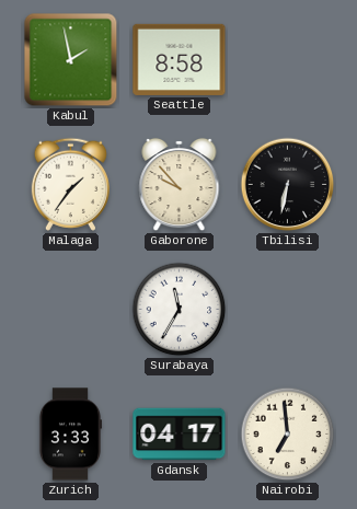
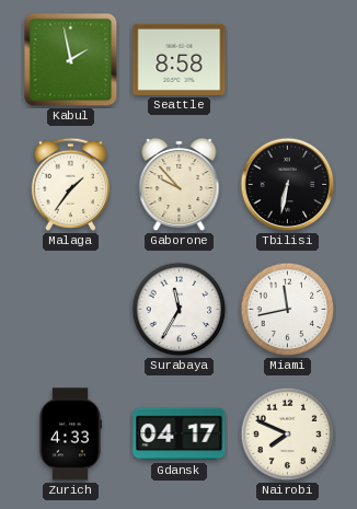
Miami: none -> 11:43
Zurich: 3:33 -> 4:33
Nairobi: 6:59 -> 7:49
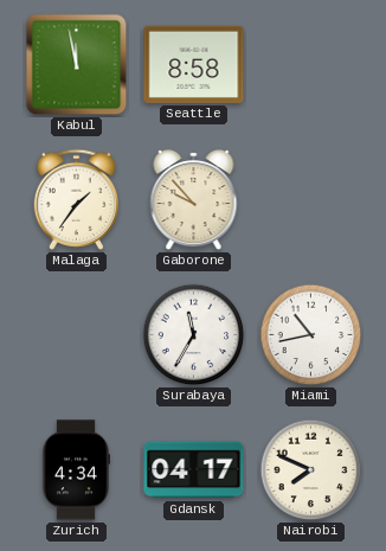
Kabul: 1:58 -> 11:58
Tbilisi: 6:32 -> none
Miami: 11:43 -> 10:43
Zurich: 4:33 -> 4:34
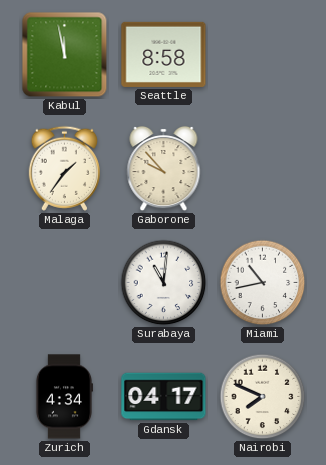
Surabaya: 11:35 -> 11:01
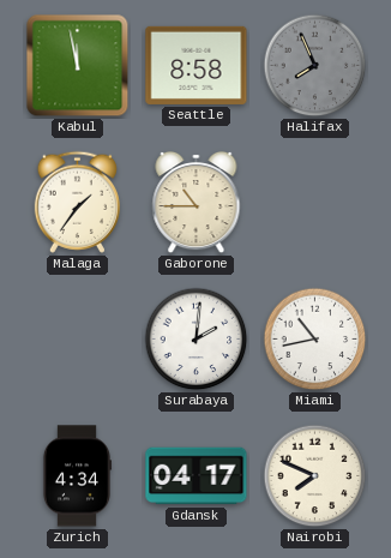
Halifax: none -> 7:56
Gaborone: 9:53 -> 10:45
Surabaya: 11:01 -> 2:01
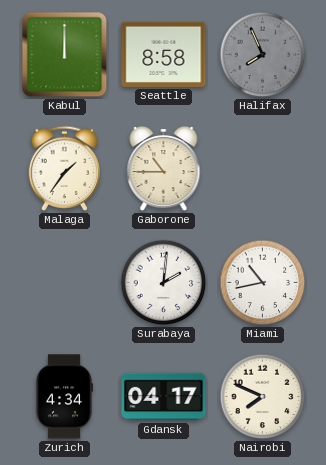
Kabul: 11:58 -> 12:00
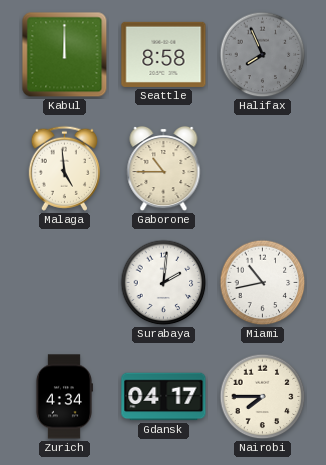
Malaga: 1:36 -> 4:59
Nairobi: 7:49 -> 7:45
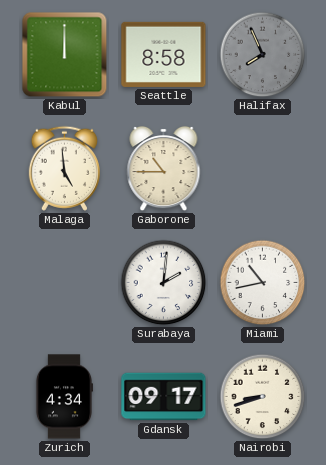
Gdansk: 04:17 -> 09:17
Nairobi: 7:45 -> 8:42
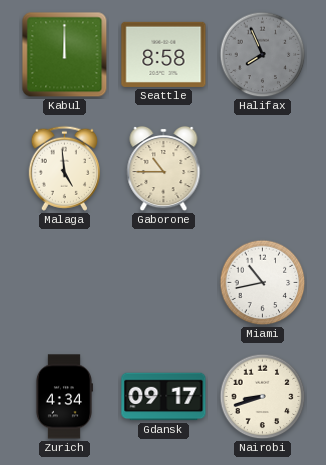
Surabaya: 2:01 -> none
